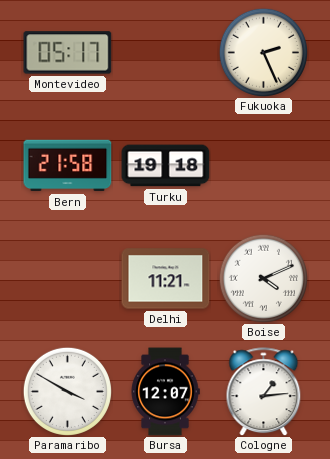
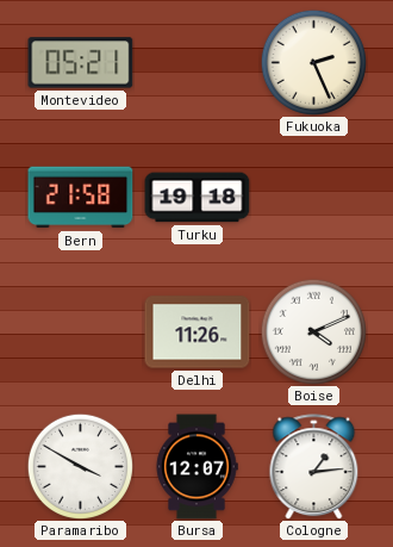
Montevideo: 05:17 -> 05:21
Delhi: 11:21 -> 11:26
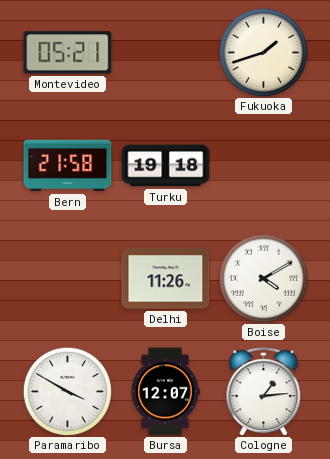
Fukuoka: 2:26 -> 1:42
Boise: 4:11 -> 4:10
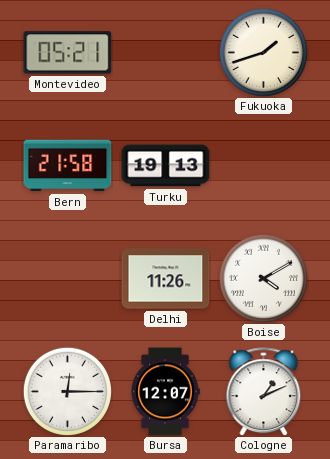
Turku: 19:18 -> 19:13
Paramaribo: 3:50 -> 12:15
Cologne: 1:14 -> 1:11
